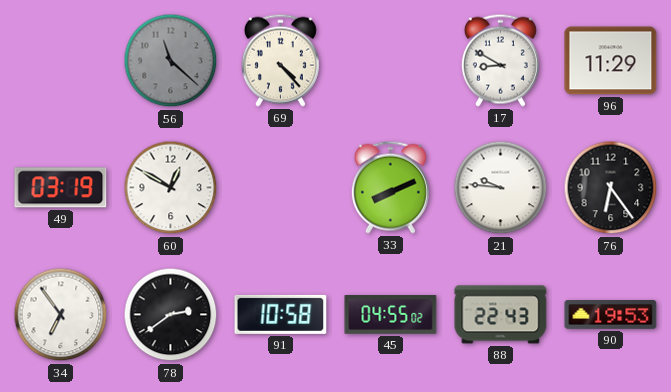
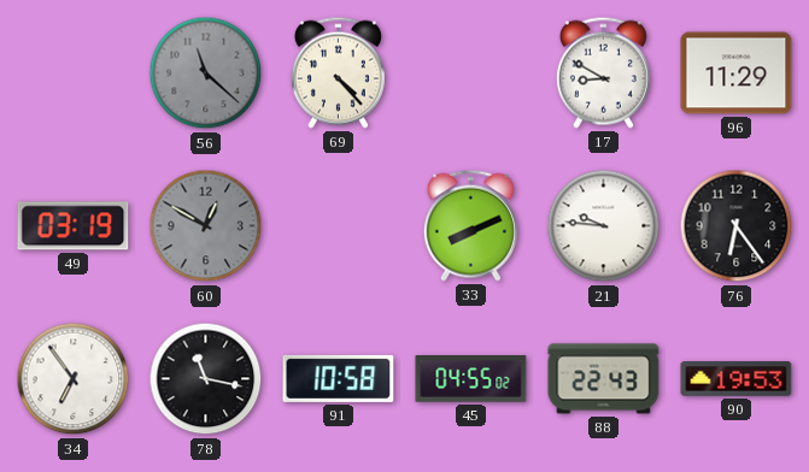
60 dial: white -> grey
78: 2:39 -> 11:17
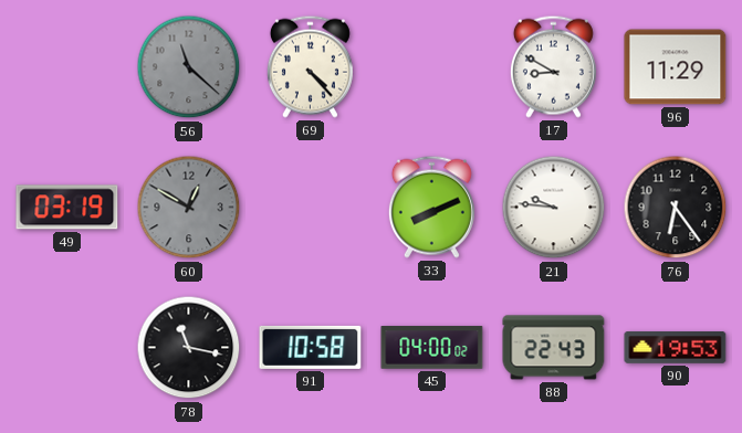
34: 6:54 -> none
45: 04:55 -> 04:00
